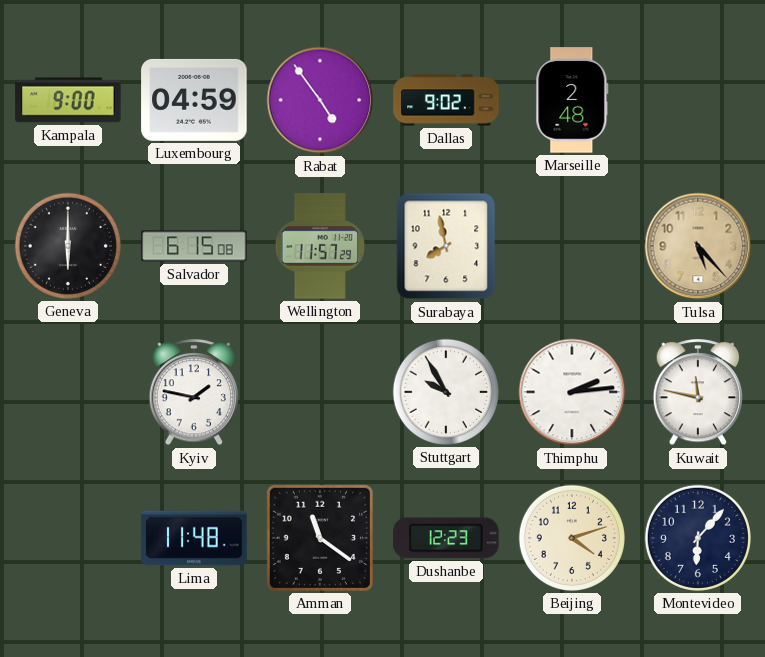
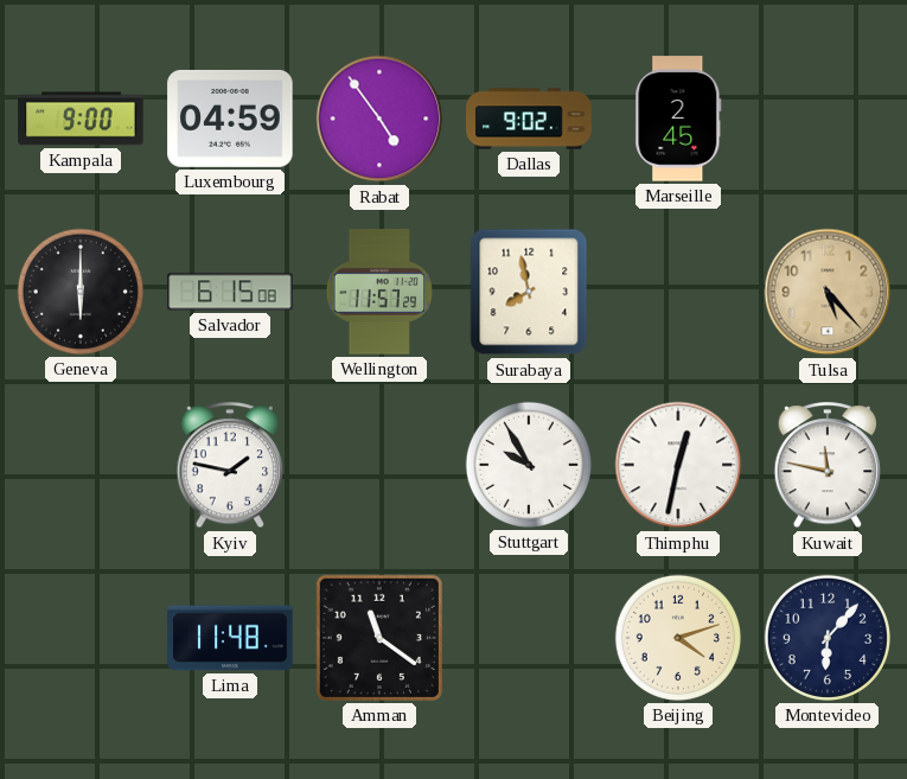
Marseille: 2:48 -> 2:45
Thimphu: 2:14 -> 12:32
Dushanbe: 12:23 -> none
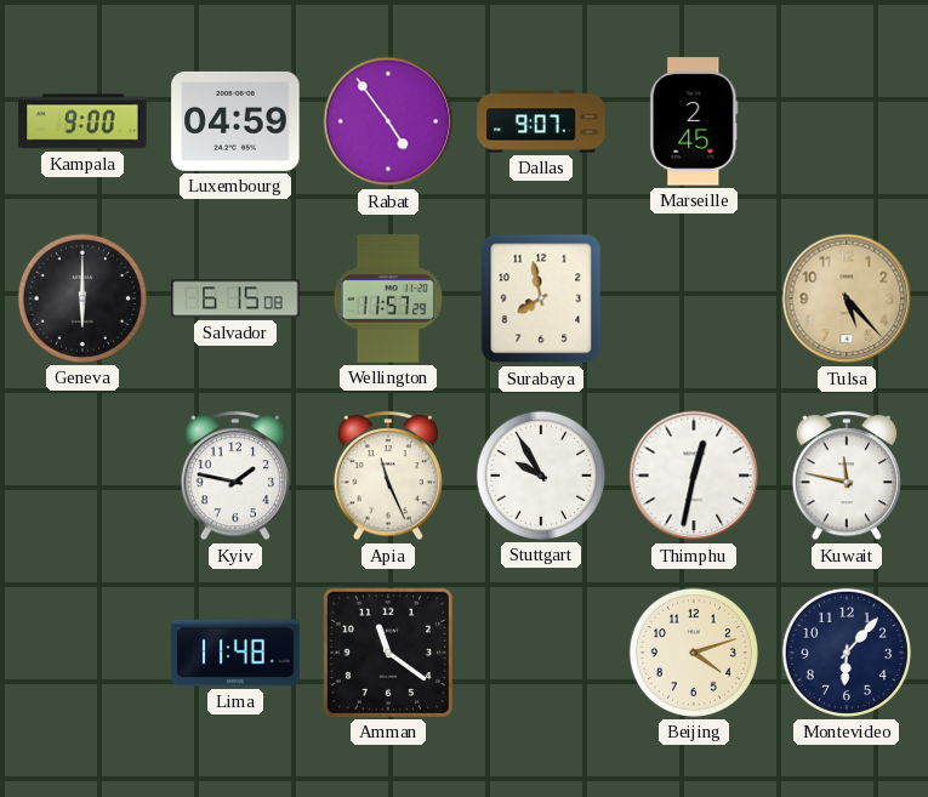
Dallas: 9:02 -> 9:07
Apia: none -> 11:26
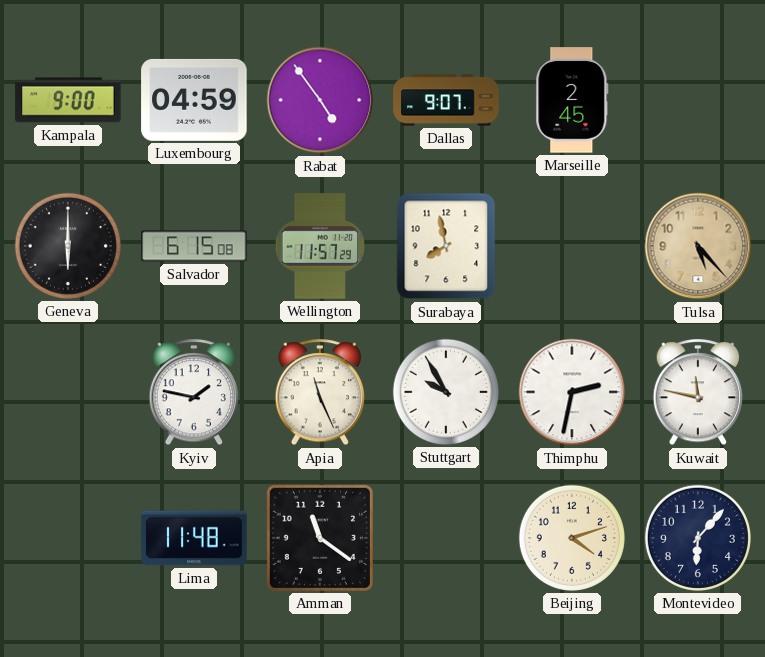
Thimphu: 12:32 -> 2:32
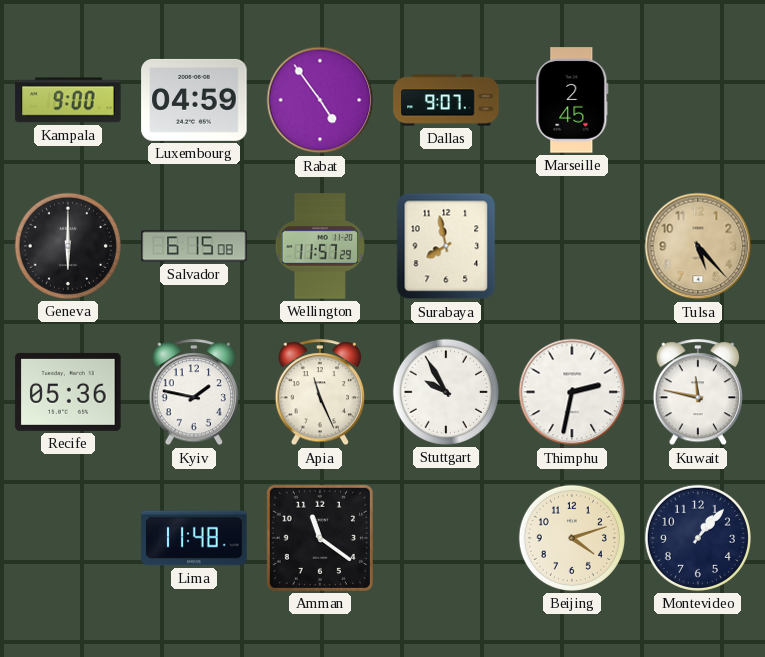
Recife: none -> 05:36
Montevideo: 6:07 -> 1:07
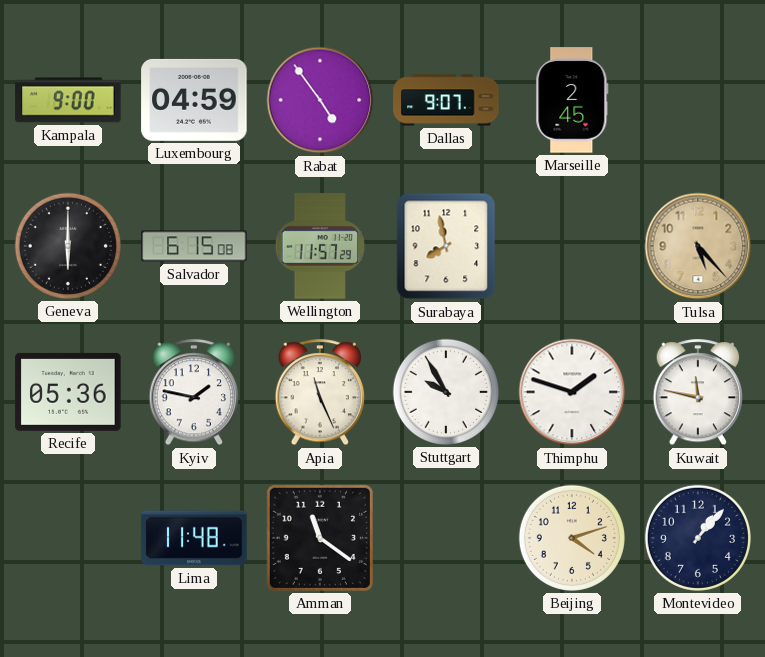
Thimphu: 2:32 -> 1:48
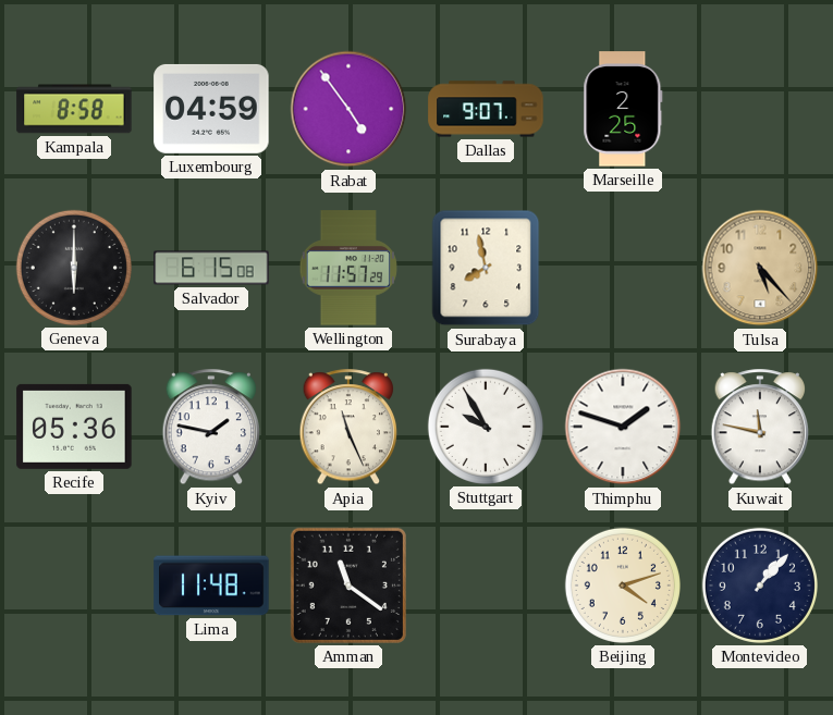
Kampala: 9:00 -> 8:58
Marseille: 2:45 -> 2:25
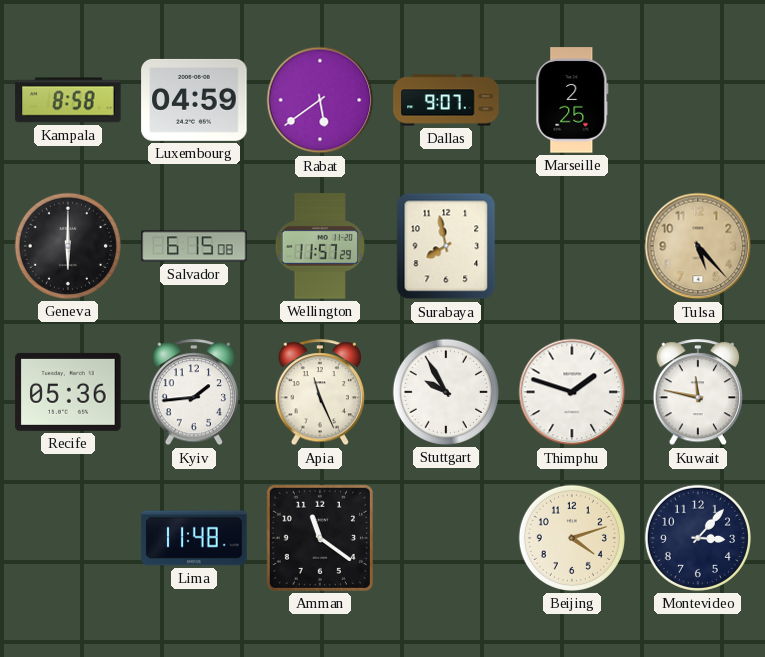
Rabat: 4:54 -> 5:39
Kyiv: 1:47 -> 1:44
Montevideo: 1:07 -> 3:07
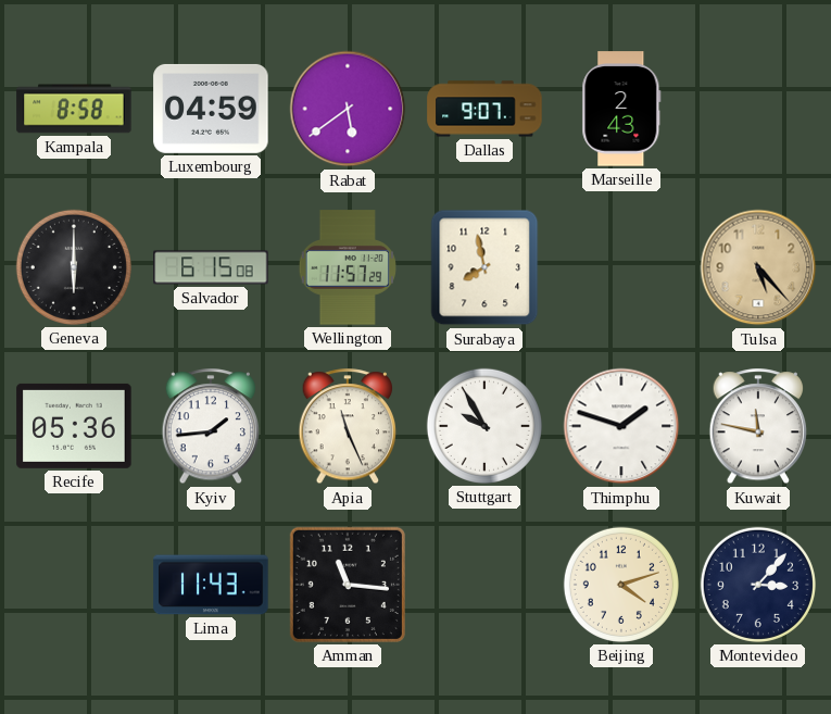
Marseille: 2:25 -> 2:43
Lima: 11:48 -> 11:43
Amman: 11:21 -> 11:16
